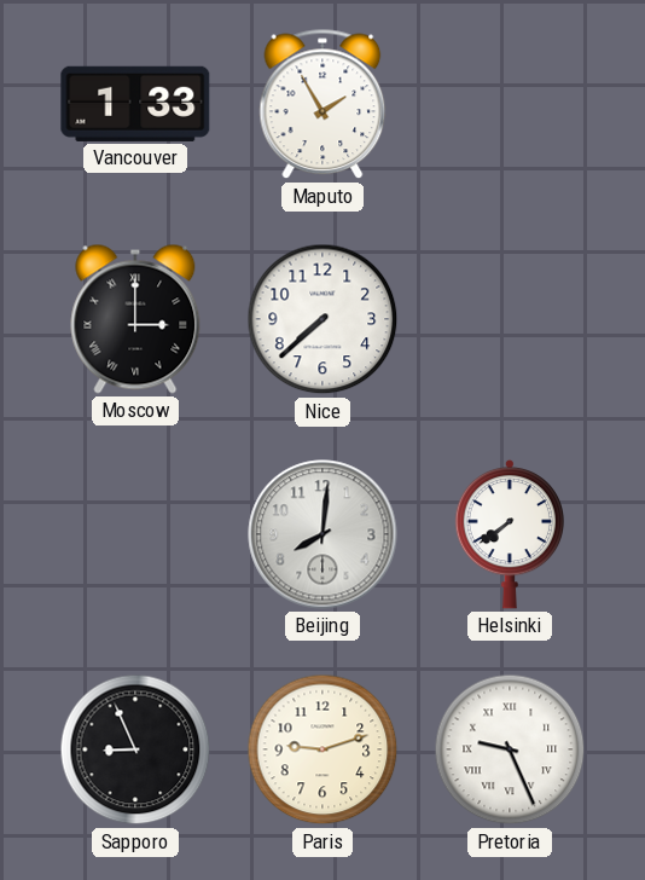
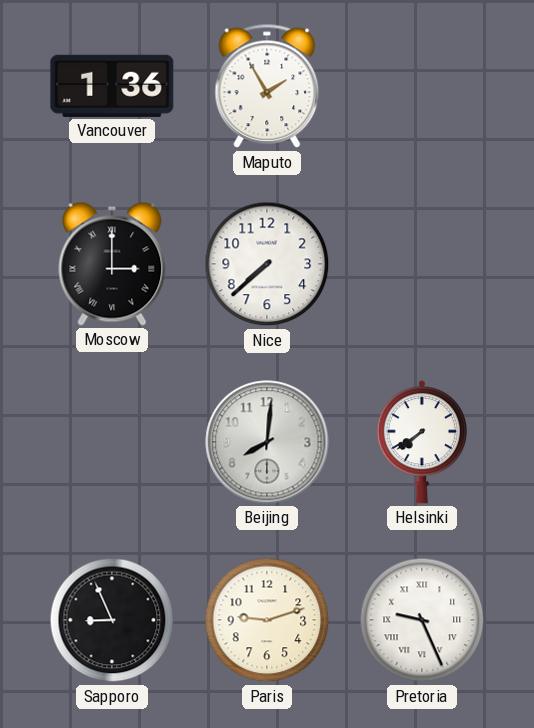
Vancouver: 1:33 -> 1:36
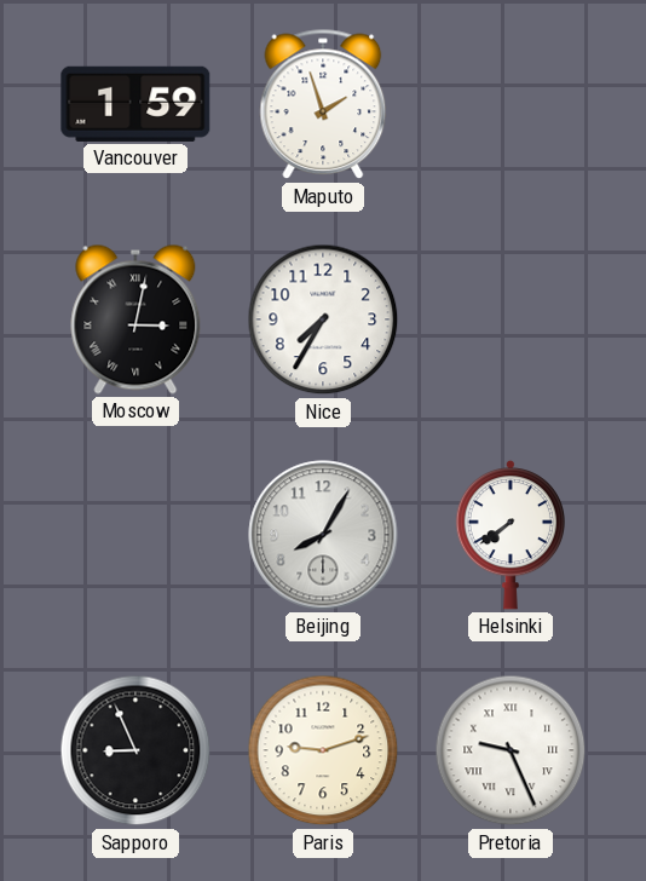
Vancouver: 1:36 -> 1:59
Maputo: 1:55 -> 1:57
Moscow: 3:00 -> 3:02
Nice: 7:38 -> 7:35
Beijing: 8:01 -> 8:05
